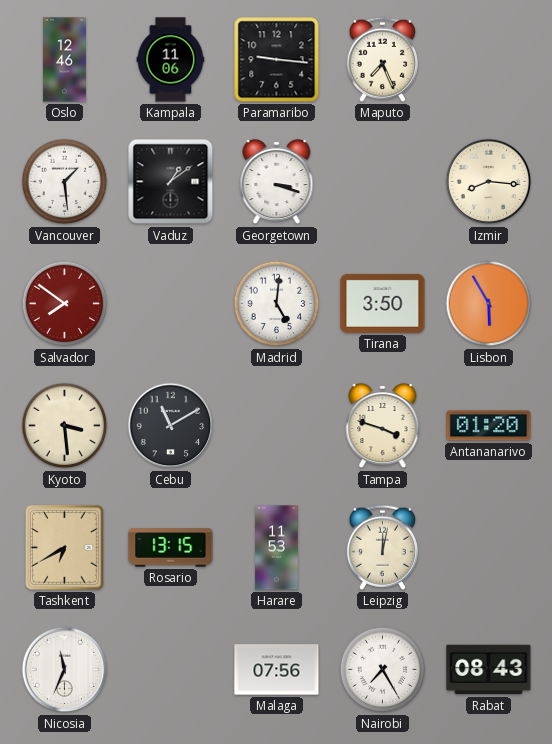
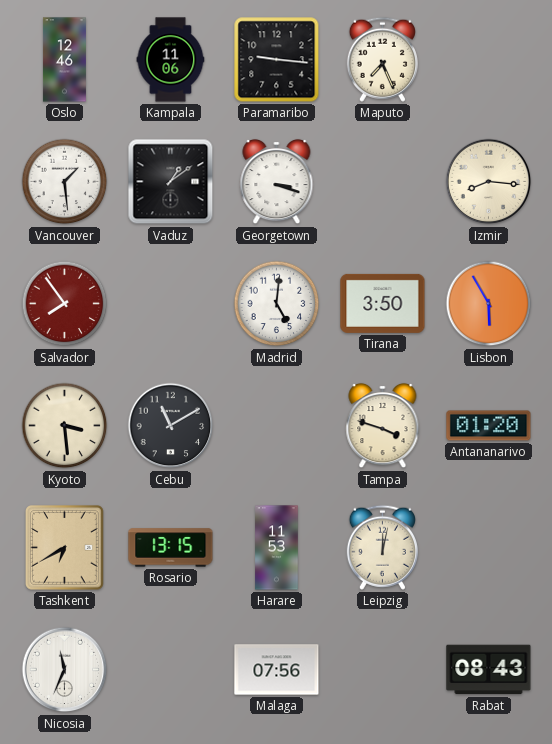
Salvador: 7:51 -> 7:54
Nairobi: 7:25 -> none
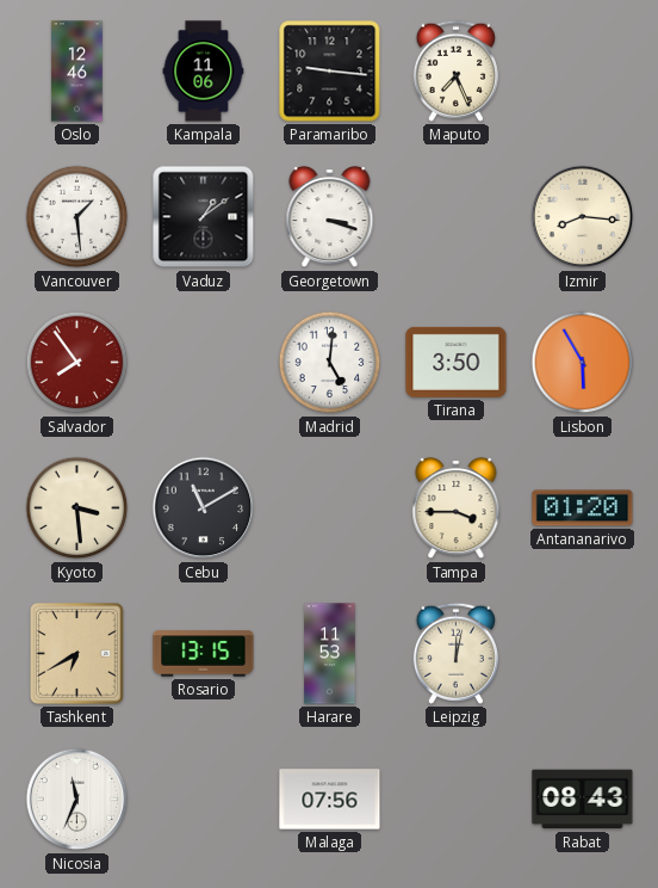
Tampa: 3:48 -> 3:45
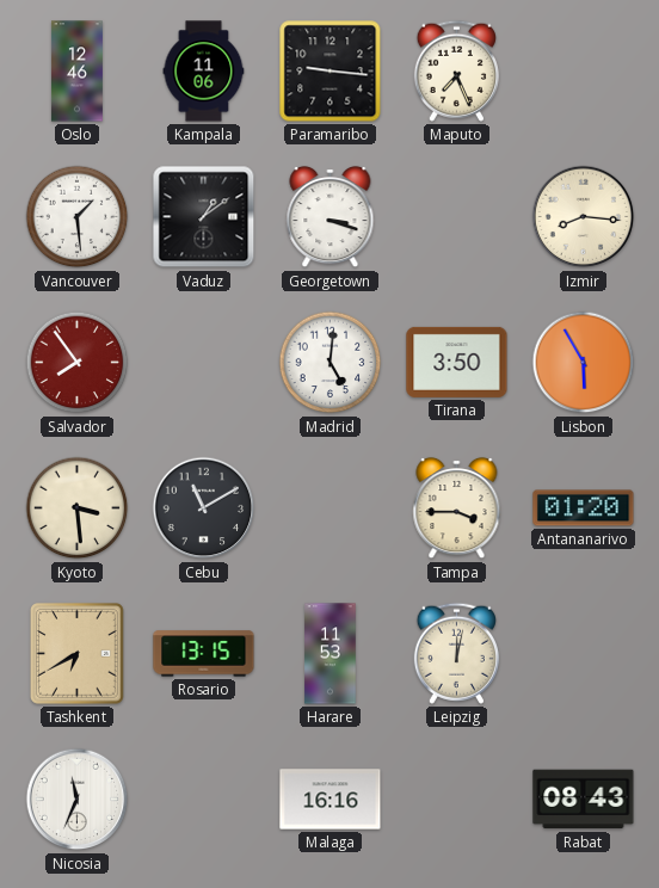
Malaga: 07:56 -> 16:16
